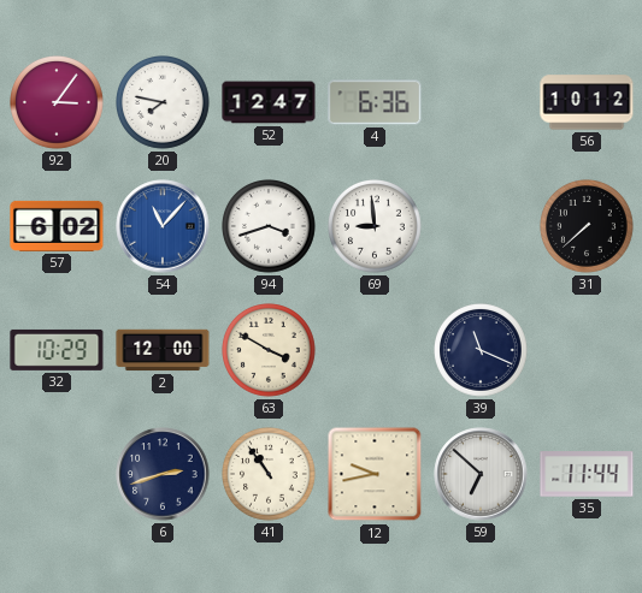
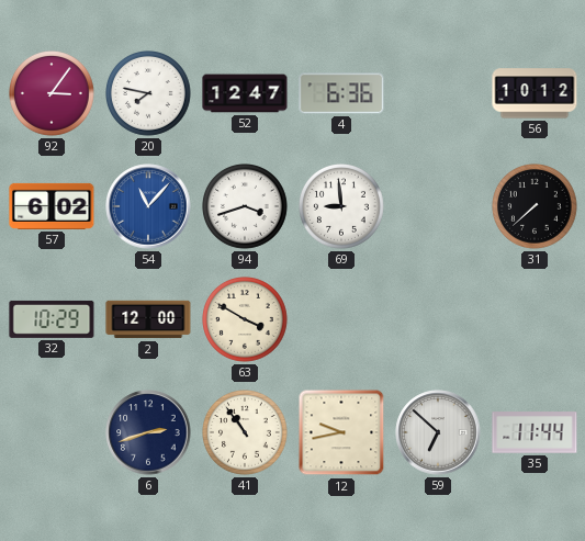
39: 11:19 -> none
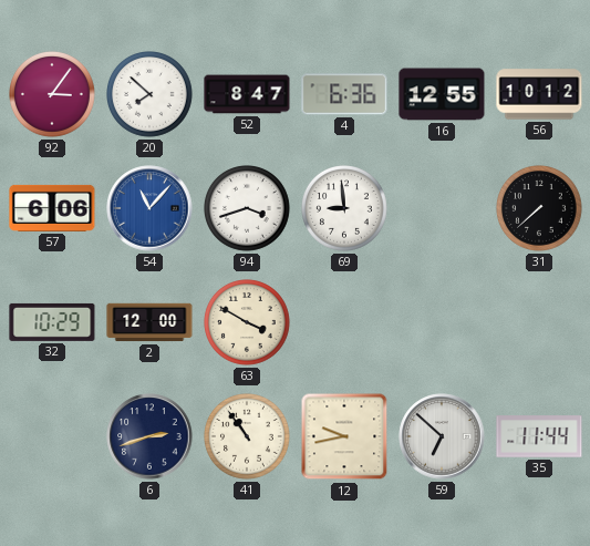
20: 7:47 -> 7:52
52: 12:47 -> 8:47
16: none -> 12:55
57: 6:02 -> 6:06
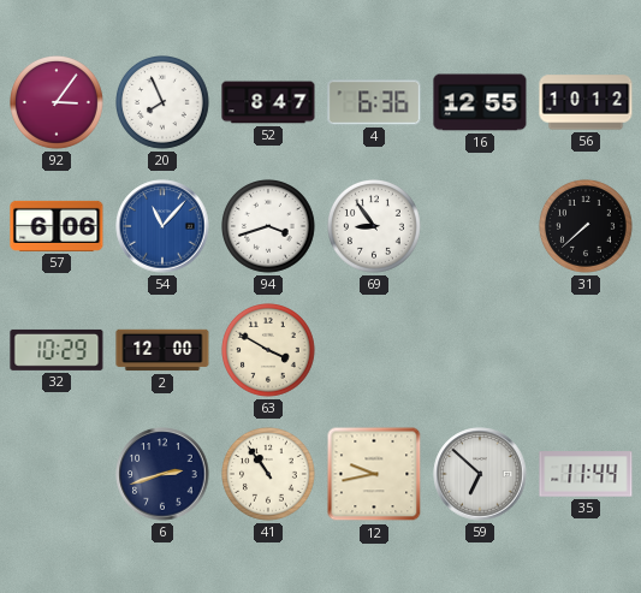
20: 7:52 -> 7:56
69: 8:59 -> 8:54
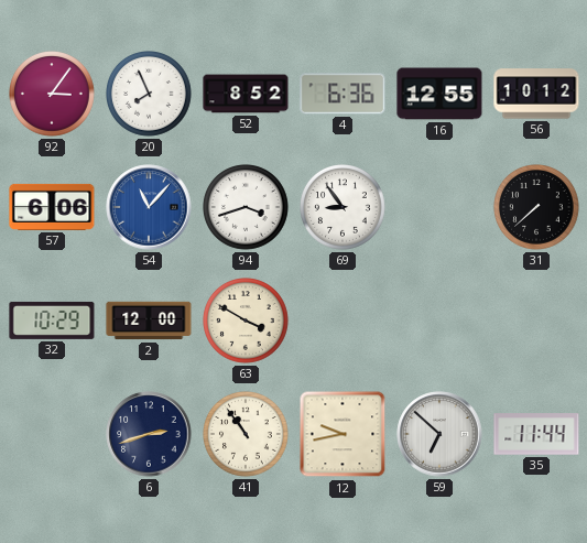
52: 8:47 -> 8:52
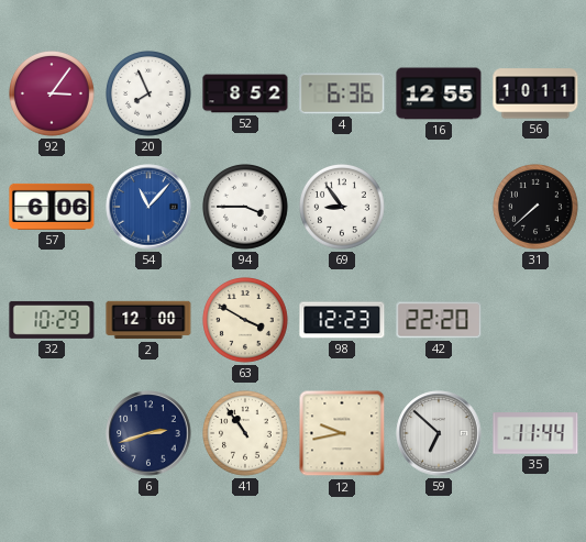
56: 10:12 -> 10:11
94: 3:42 -> 3:45
98: none -> 12:23
42: none -> 22:20
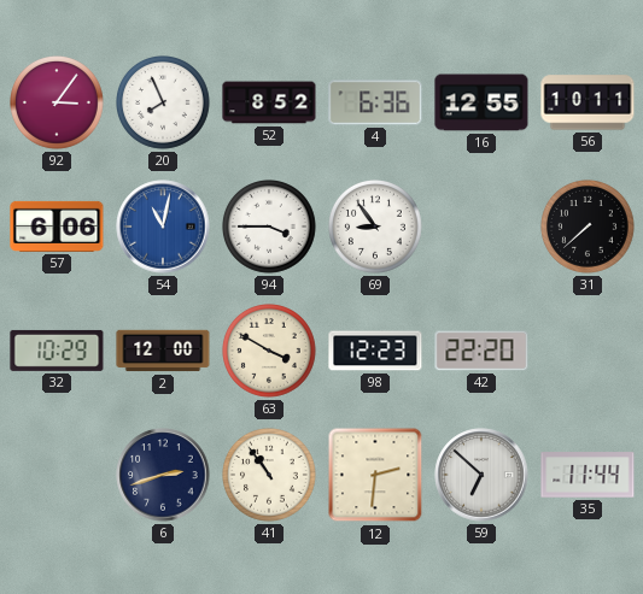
54: 11:07 -> 11:02
12: 9:43 -> 2:31
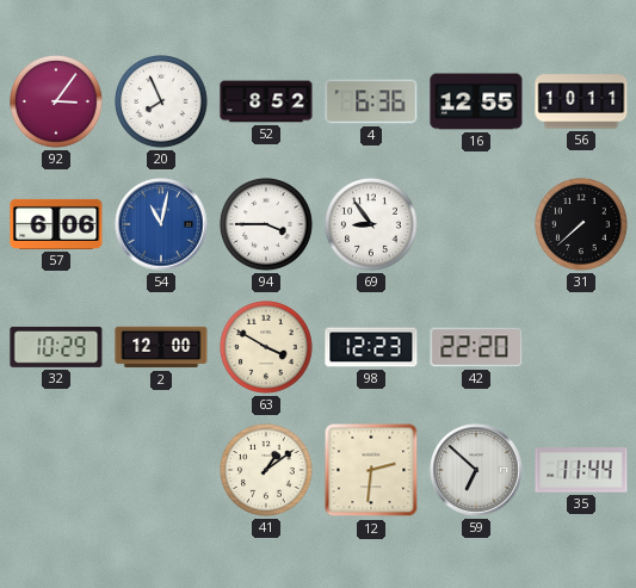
6: 2:42 -> none
41: 10:54 -> 1:09
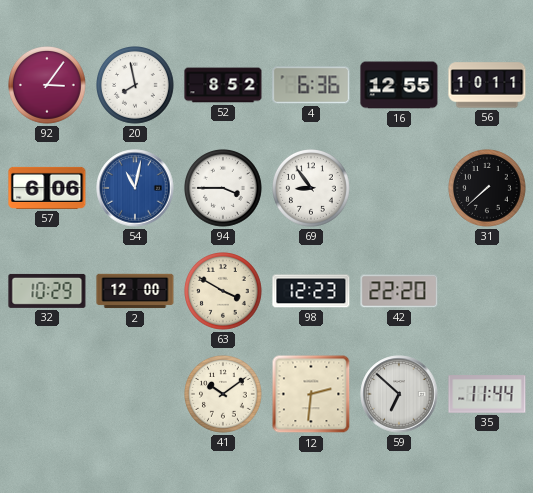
20: 7:56 -> 7:58
41: 1:09 -> 10:09
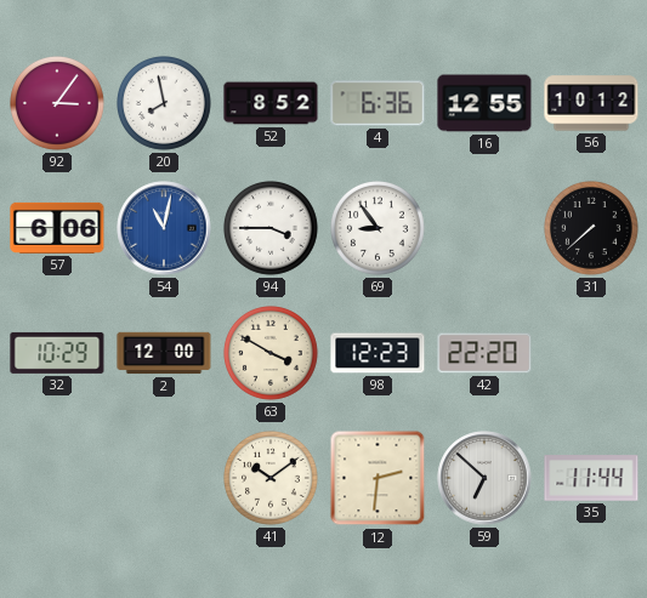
56: 10:11 -> 10:12
